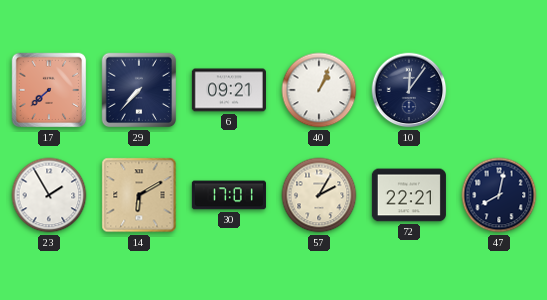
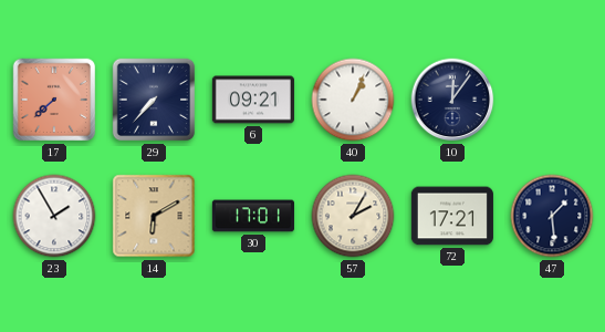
72: 22:21 -> 17:21
47: 8:02 -> 1:29
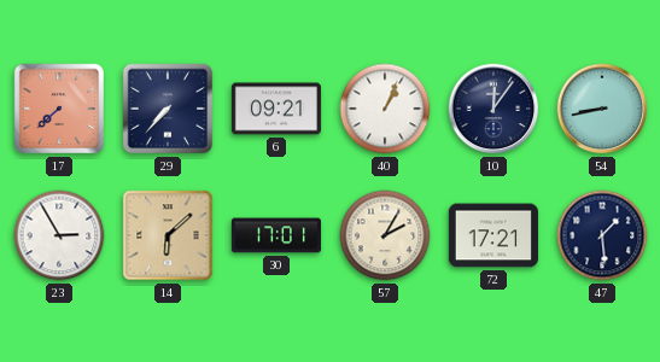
54: none -> 8:43
23: 1:55 -> 2:55
14: 6:10 -> 6:08
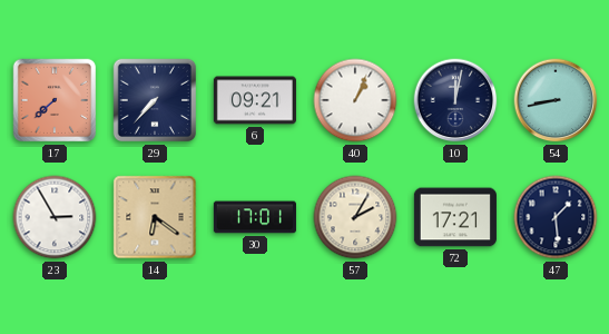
10: 12:06 -> 12:02
14: 6:08 -> 6:21
